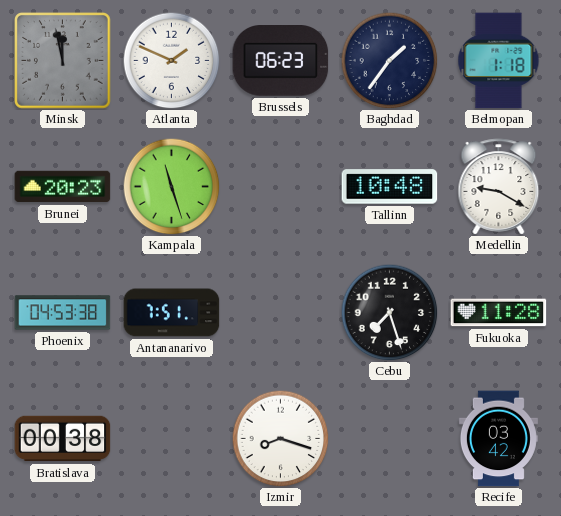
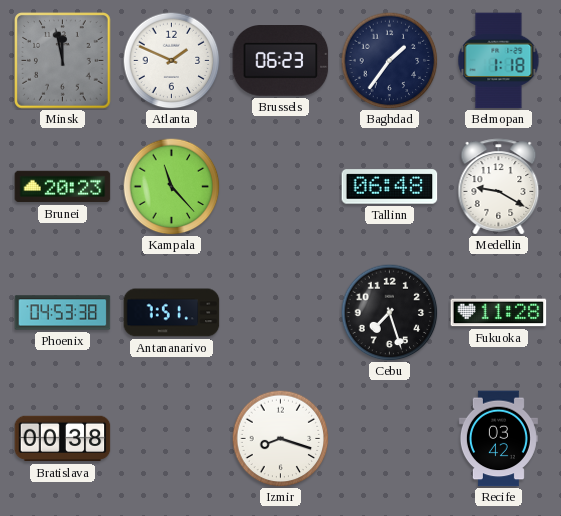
Kampala: 11:27 -> 11:23
Tallinn: 10:48 -> 06:48
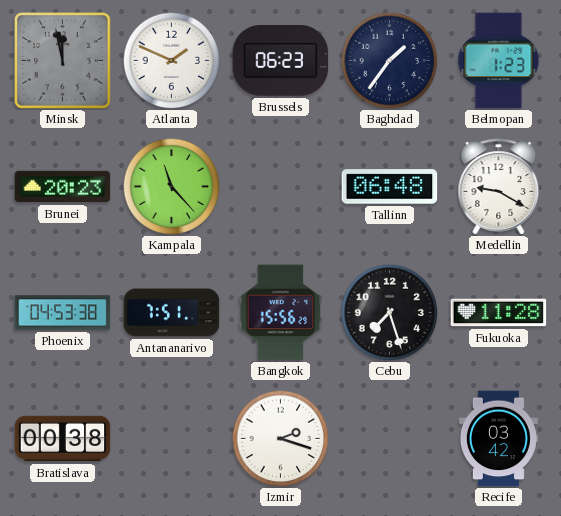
Belmopan: 1:18 -> 1:23
Bangkok: none -> 15:56
Izmir: 8:18 -> 2:18
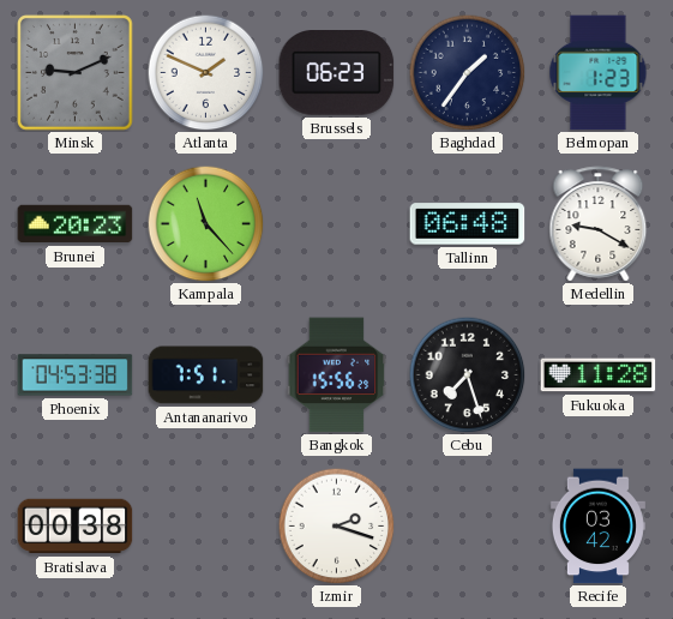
Minsk: 11:58 -> 9:11
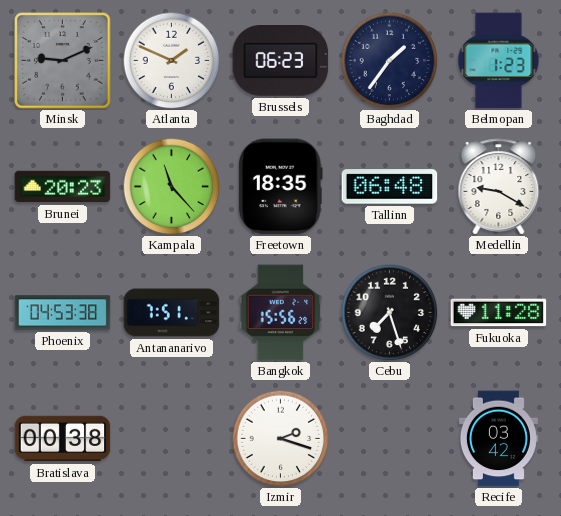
Freetown: none -> 18:35
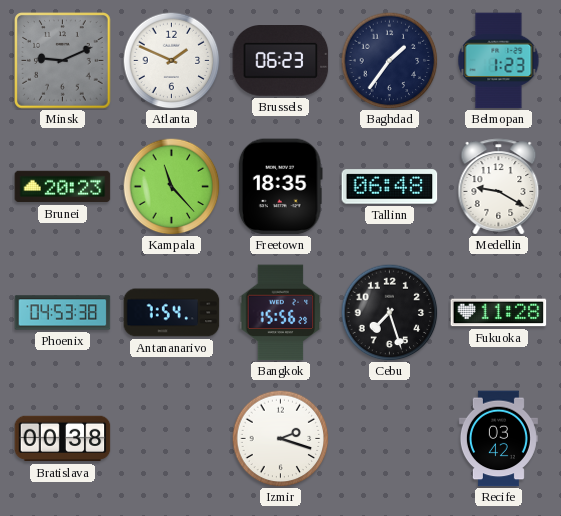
Antananarivo: 7:51 -> 7:54
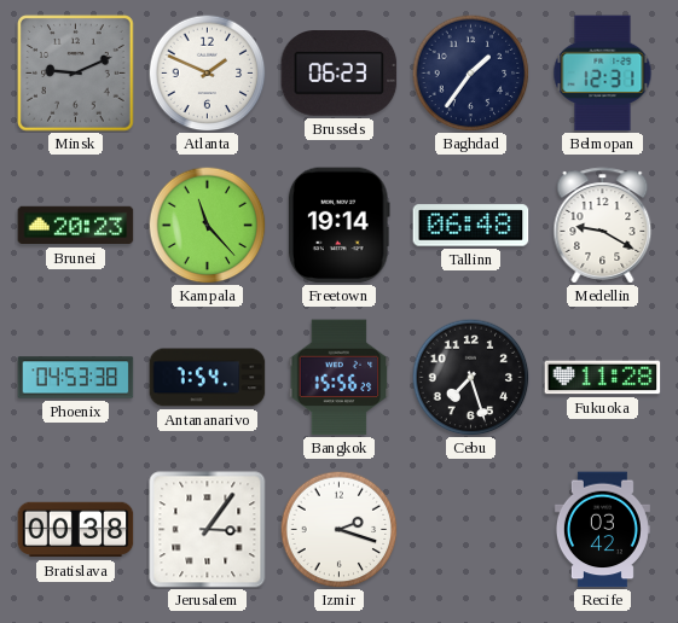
Belmopan: 1:23 -> 12:31
Freetown: 18:35 -> 19:14
Jerusalem: none -> 3:06
